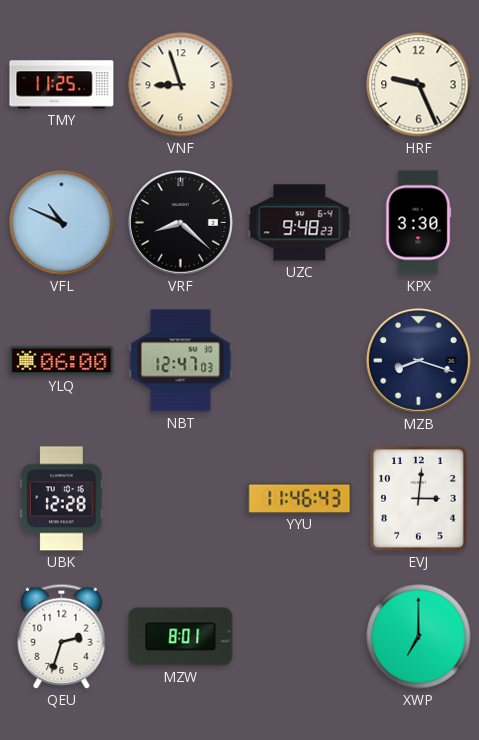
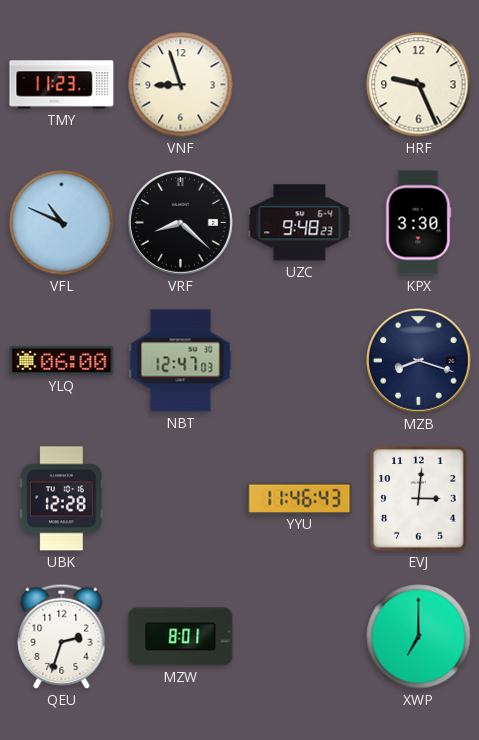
TMY: 11:25 -> 11:23
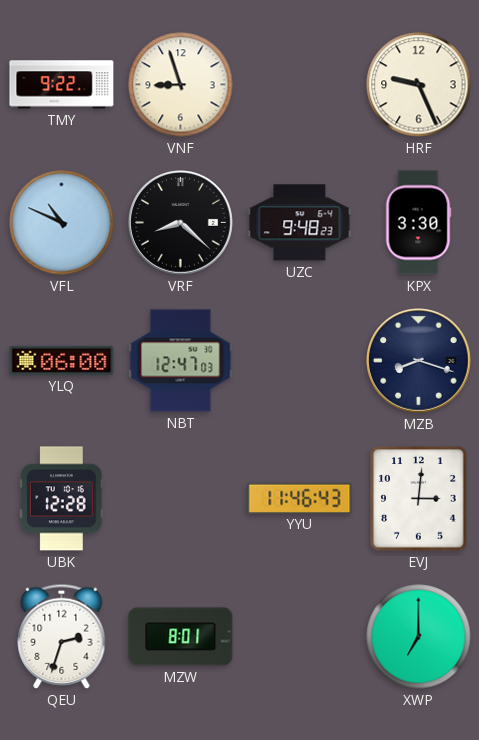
TMY: 11:23 -> 9:22
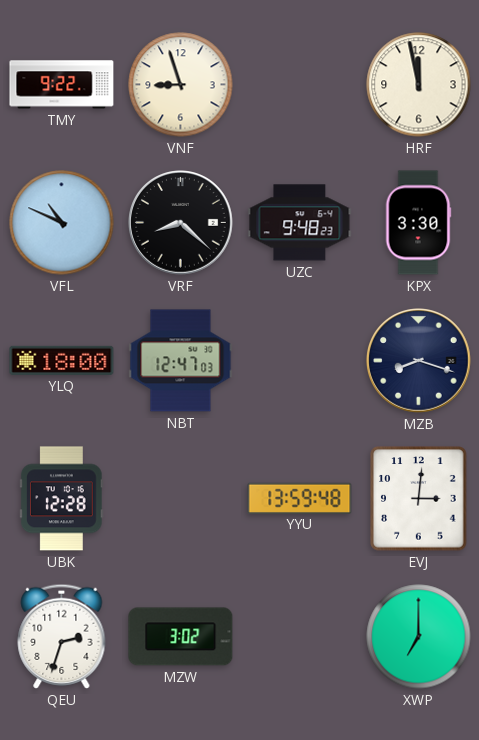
HRF: 9:26 -> 11:58
YLQ: 06:00 -> 18:00
YYU: 11:46 -> 13:59
MZW: 8:01 -> 3:02
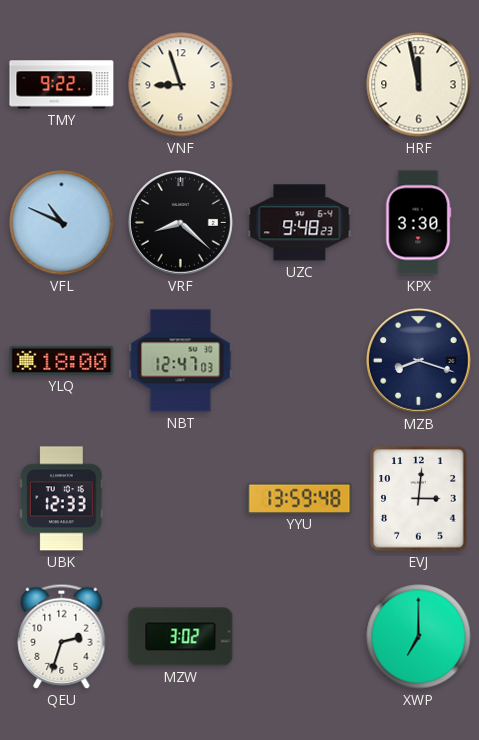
UBK: 12:28 -> 12:33
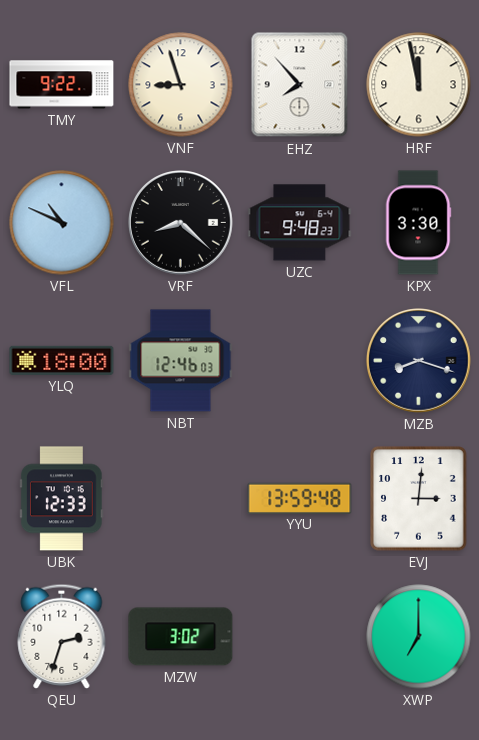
EHZ: none -> 7:53
NBT: 12:47 -> 12:46
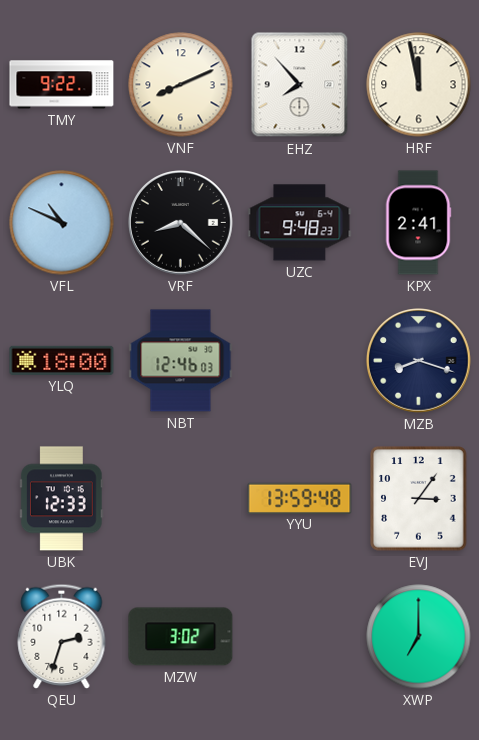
VNF: 8:57 -> 8:11
KPX: 3:30 -> 2:41
EVJ: 3:01 -> 3:06
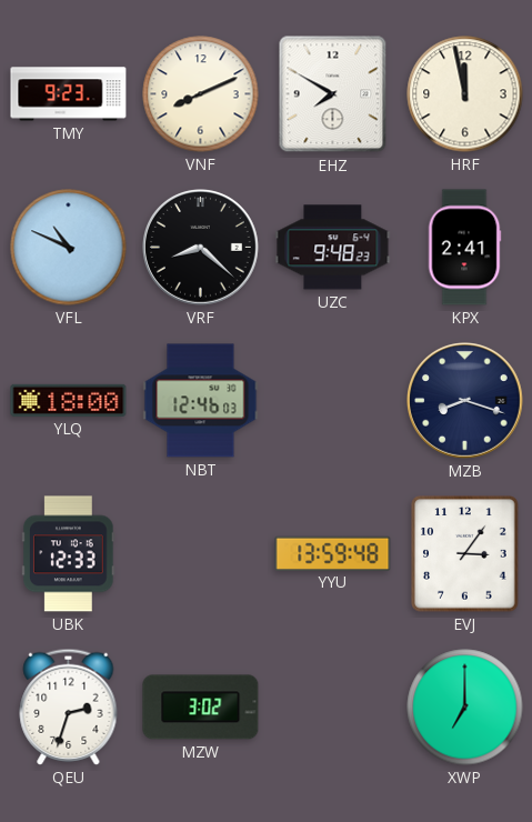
TMY: 9:22 -> 9:23
EHZ: 7:53 -> 7:50
